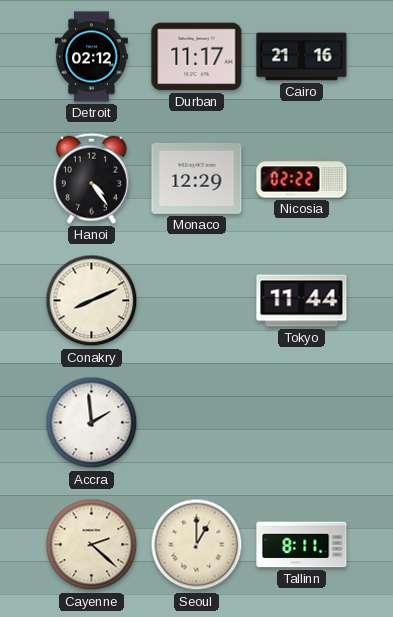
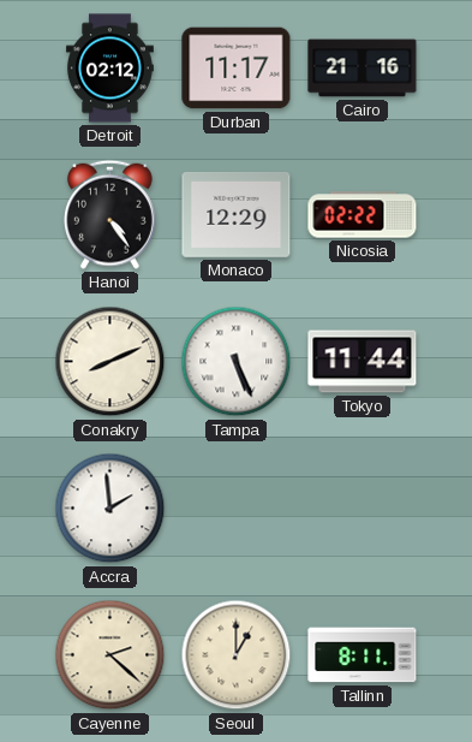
Tampa: none -> 5:26
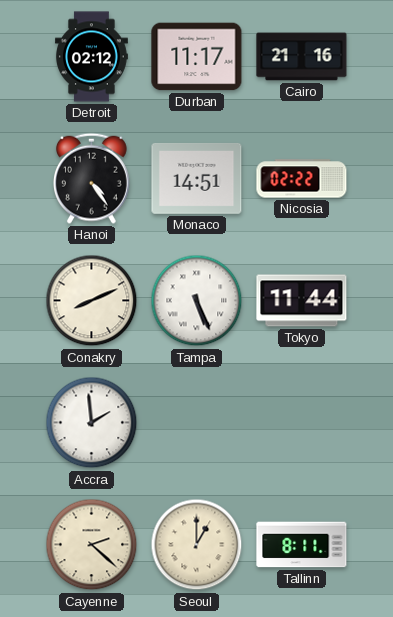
Monaco: 12:29 -> 14:51
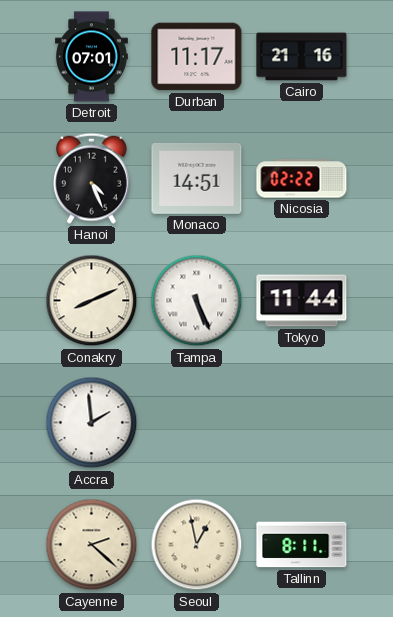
Detroit: 02:12 -> 07:01
Hanoi: 4:24 -> 4:26
Seoul: 1:00 -> 12:58
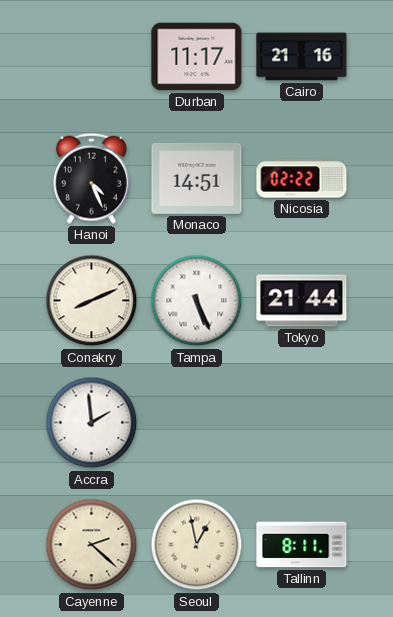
Detroit: 07:01 -> none
Tokyo: 11:44 -> 21:44
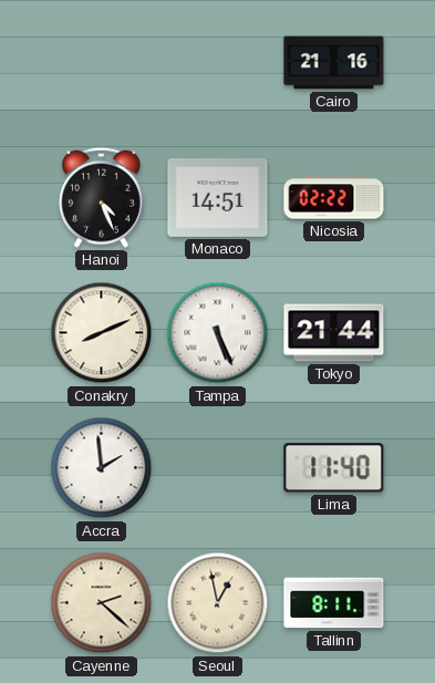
Durban: 11:17 -> none
Lima: none -> 11:40
